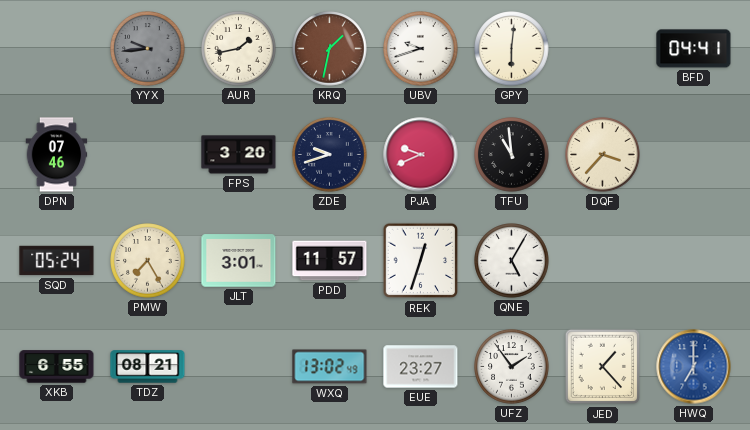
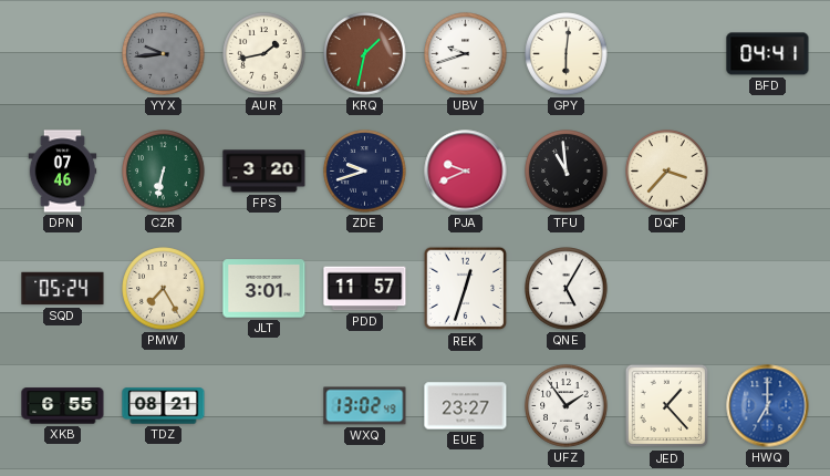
CZR: none -> 6:32
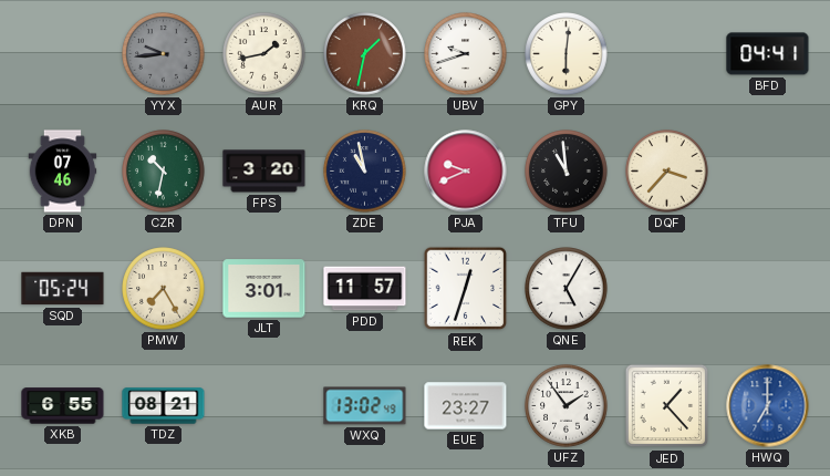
CZR: 6:32 -> 10:32
ZDE: 9:42 -> 10:58
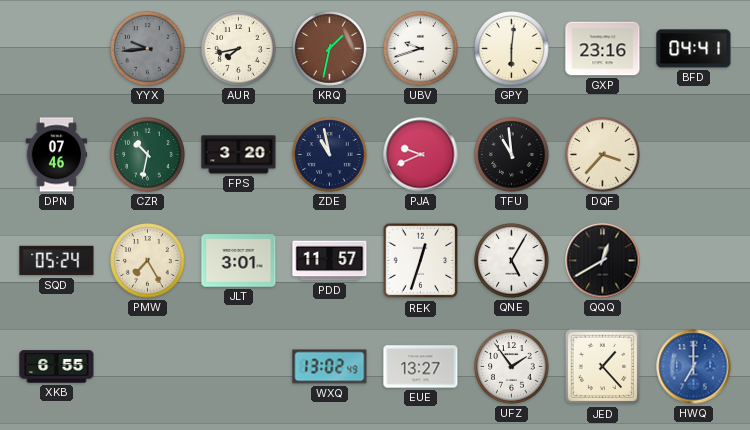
AUR: 1:43 -> 7:43
GXP: none -> 23:16
QQQ: none -> 12:40
TDZ: 08:21 -> none
EUE: 23:27 -> 13:27
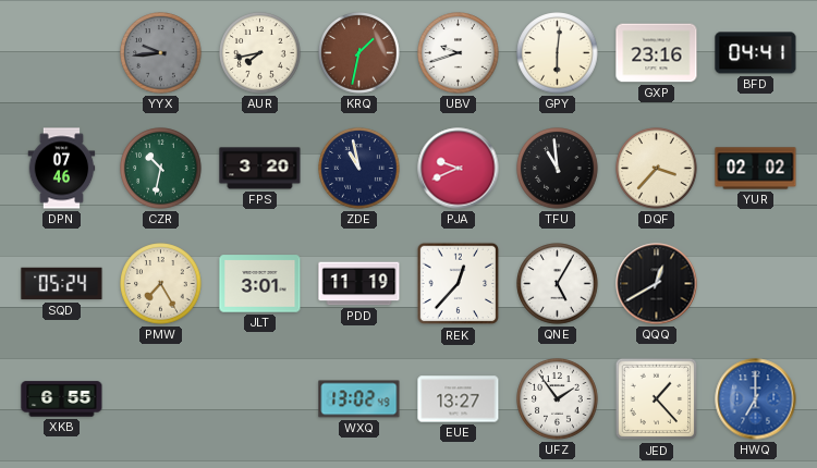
YUR: none -> 02:02
PDD: 11:57 -> 11:19
REK: 12:33 -> 12:37
